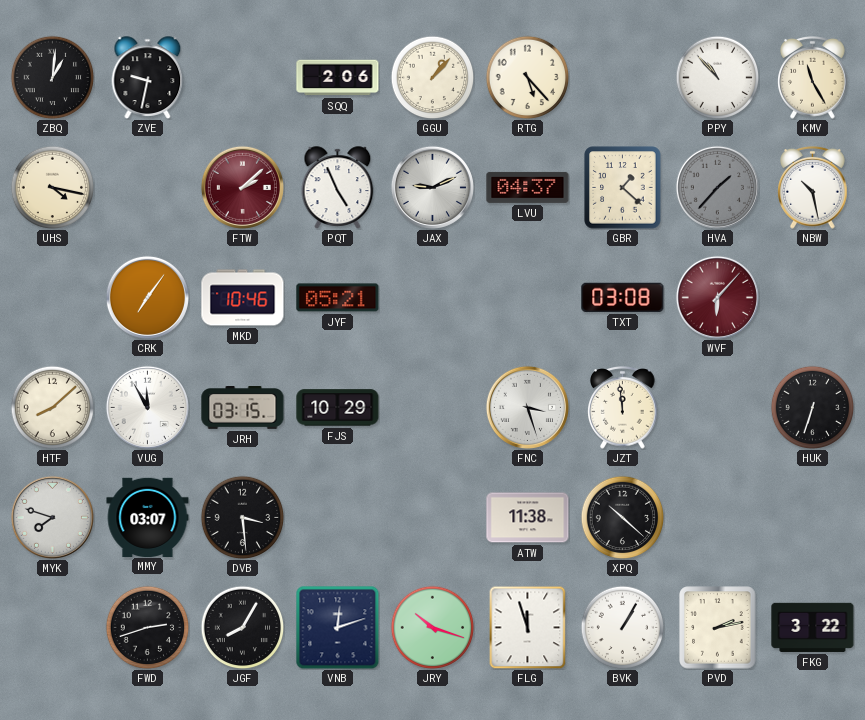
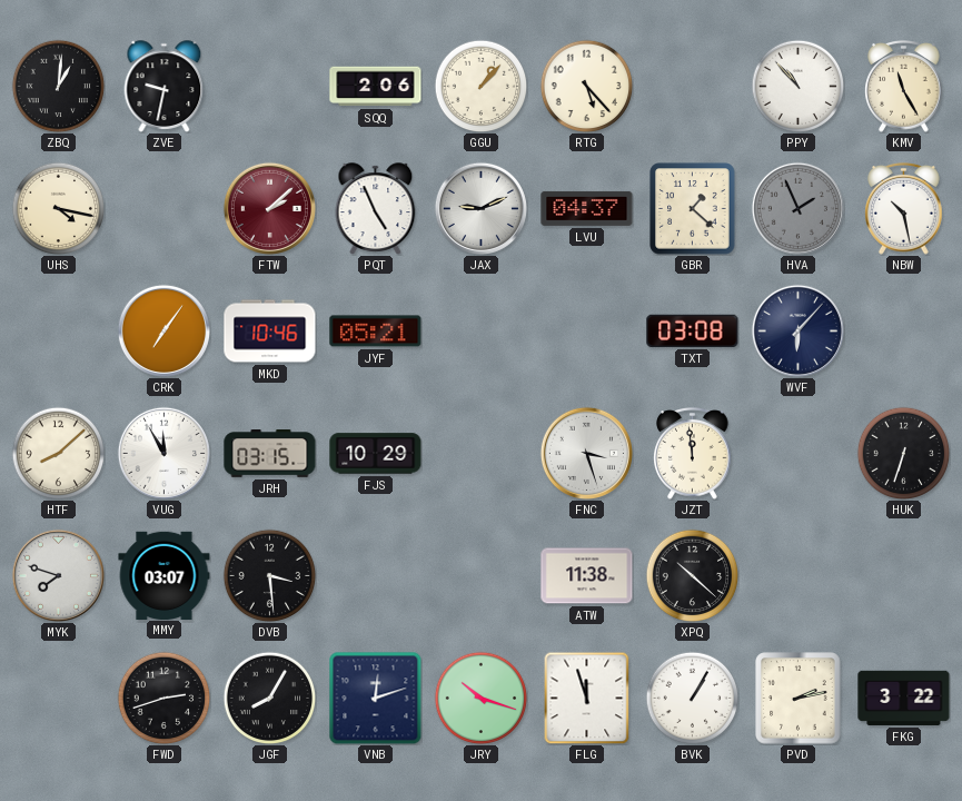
HVA: 1:37 -> 1:56
WVF dial: burgundy -> navy
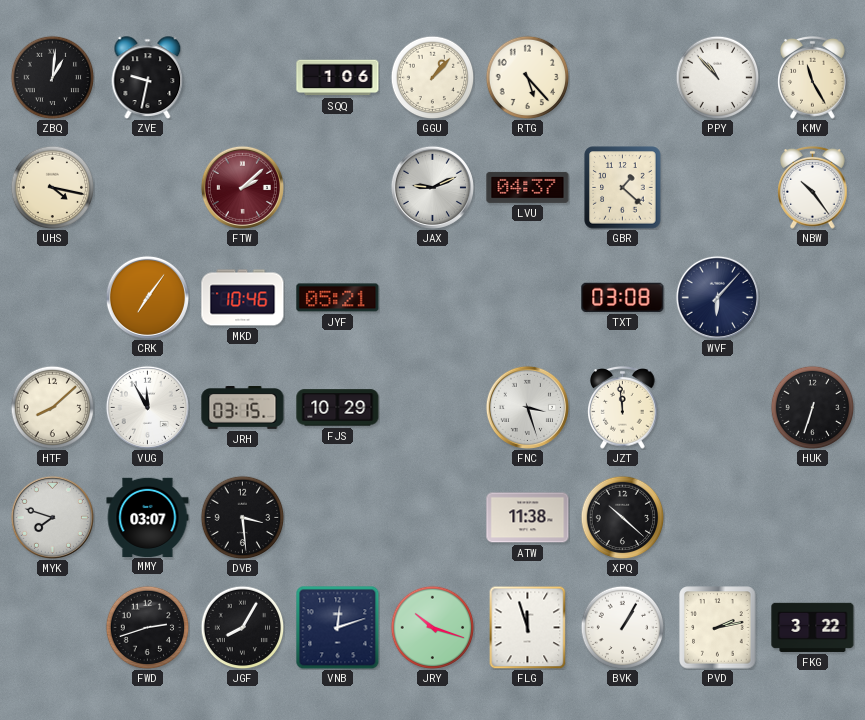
SQQ: 2:06 -> 1:06
PQT: 4:56 -> none
HVA: 1:56 -> none
NBW: 10:28 -> 10:24
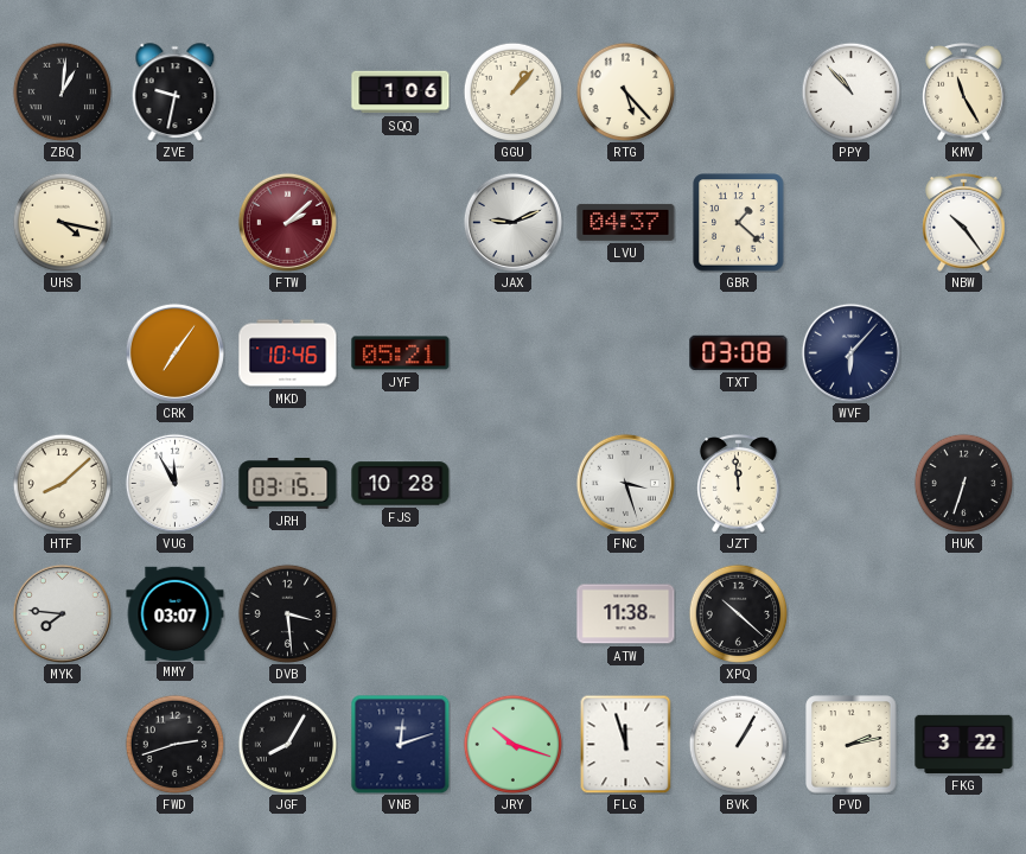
FJS: 10:29 -> 10:28
MYK: 7:48 -> 7:46
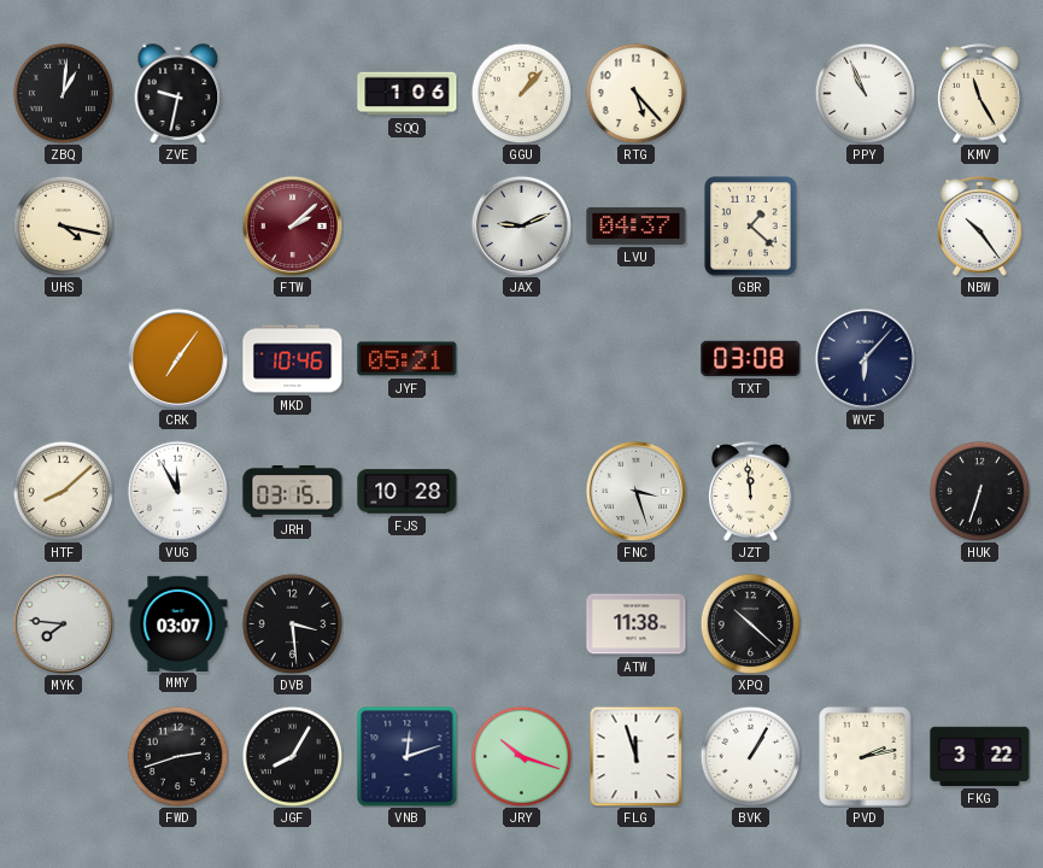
PPY: 10:53 -> 10:56
